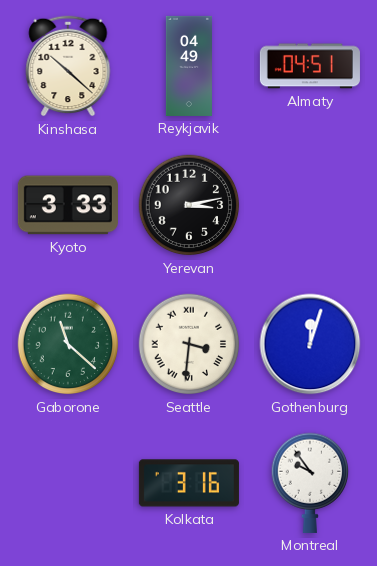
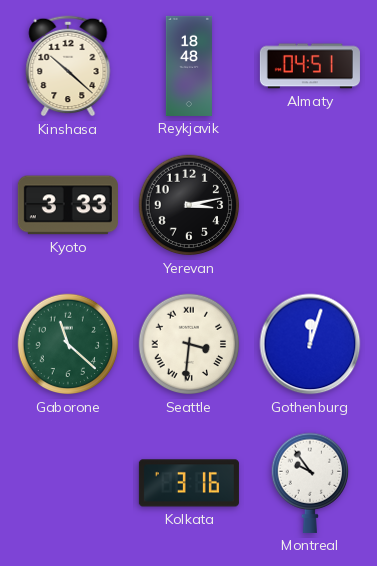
Reykjavik: 04:49 -> 18:48
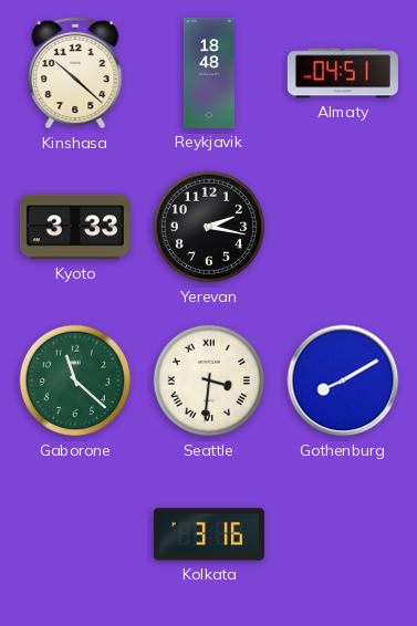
Yerevan: 3:13 -> 2:17
Gothenburg: 12:03 -> 8:10
Montreal: 9:54 -> none
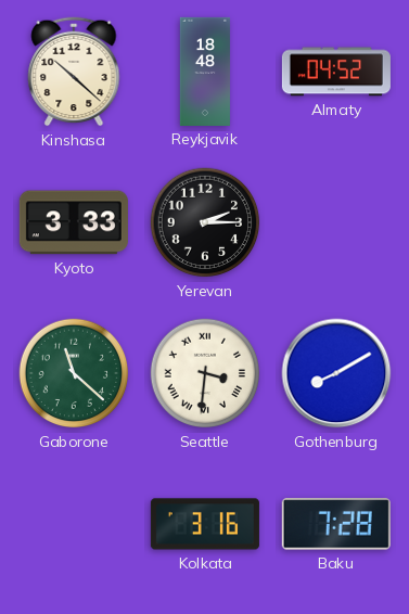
Almaty: 04:51 -> 04:52
Yerevan: 2:17 -> 2:15
Baku: none -> 7:28
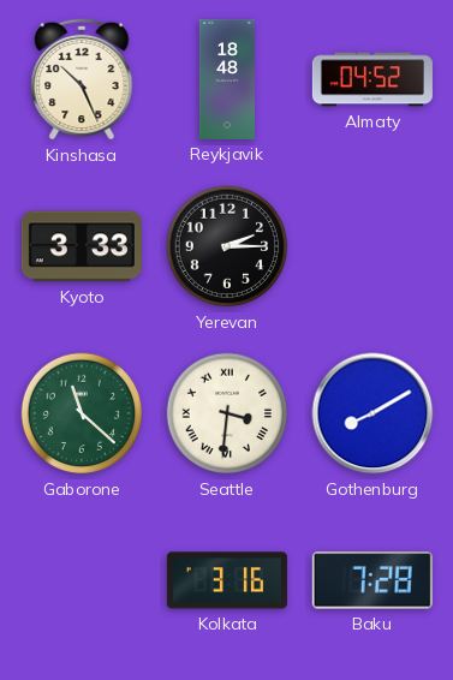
Kinshasa: 10:22 -> 10:26
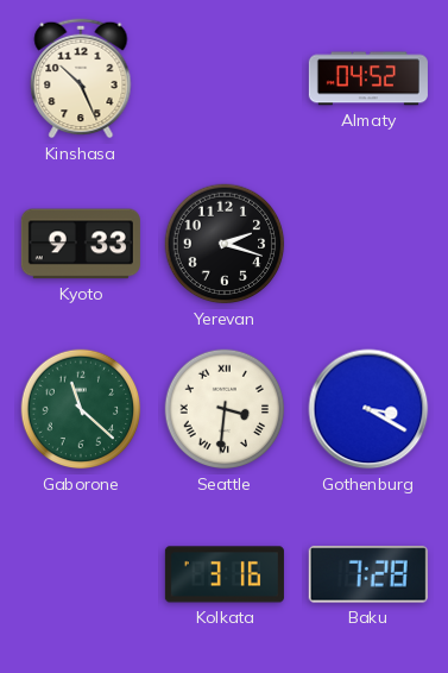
Reykjavik: 18:48 -> none
Kyoto: 3:33 -> 9:33
Yerevan: 2:15 -> 2:18
Gothenburg: 8:10 -> 3:20
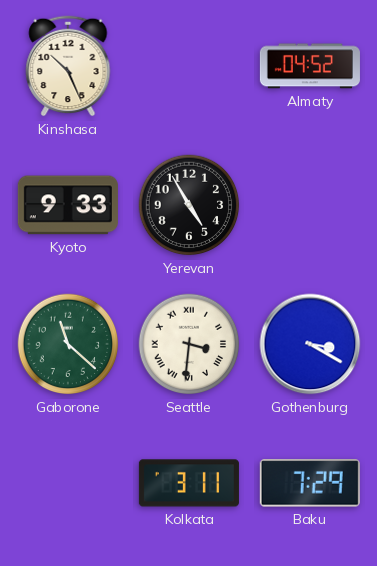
Yerevan: 2:18 -> 4:55
Kolkata: 3:16 -> 3:11
Baku: 7:28 -> 7:29
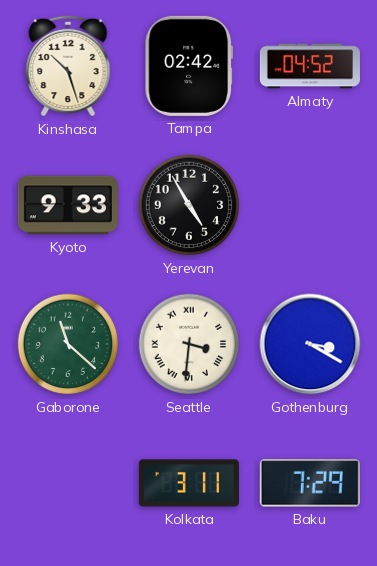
Kinshasa: 10:26 -> 10:27
Tampa: none -> 02:42
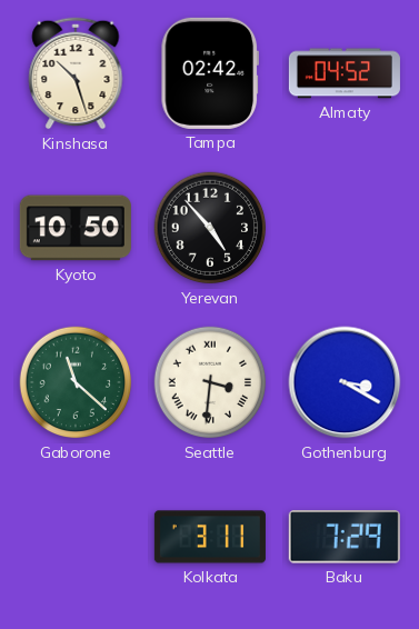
Kyoto: 9:33 -> 10:50
Yerevan: 4:55 -> 4:53
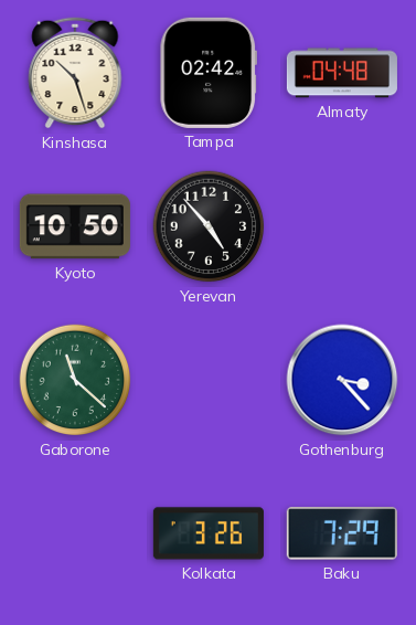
Almaty: 04:52 -> 04:48
Seattle: 3:31 -> none
Gothenburg: 3:20 -> 3:23
Kolkata: 3:11 -> 3:26
